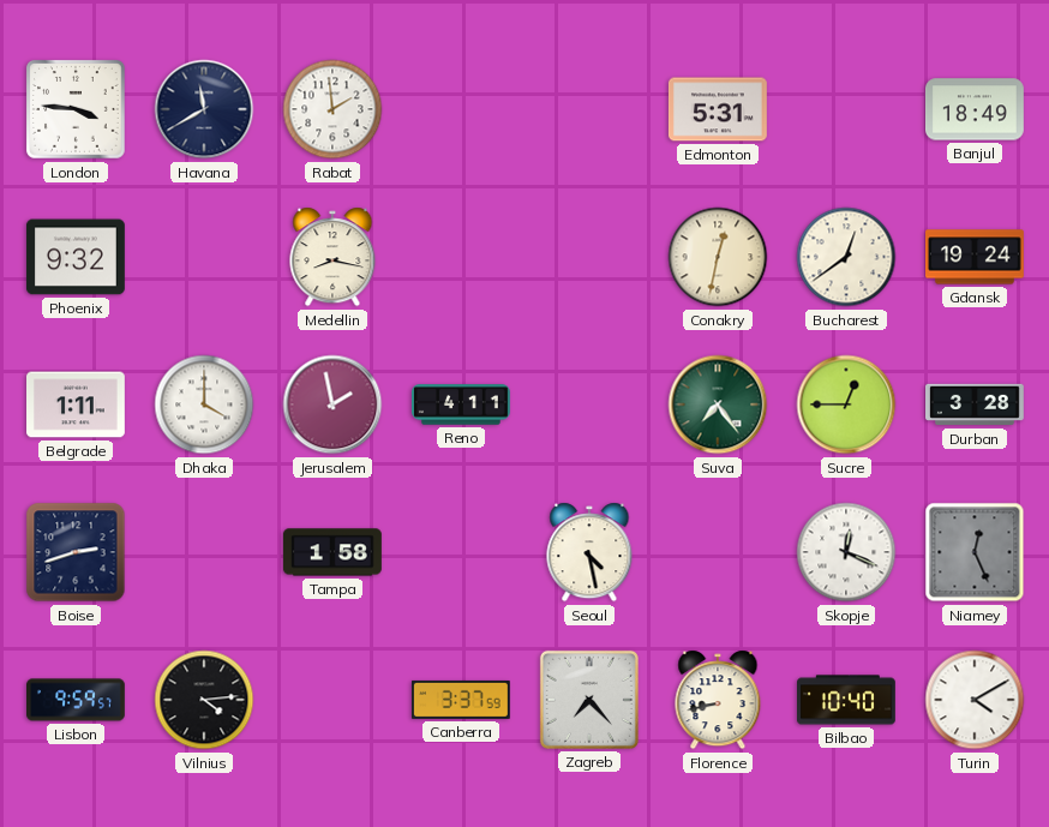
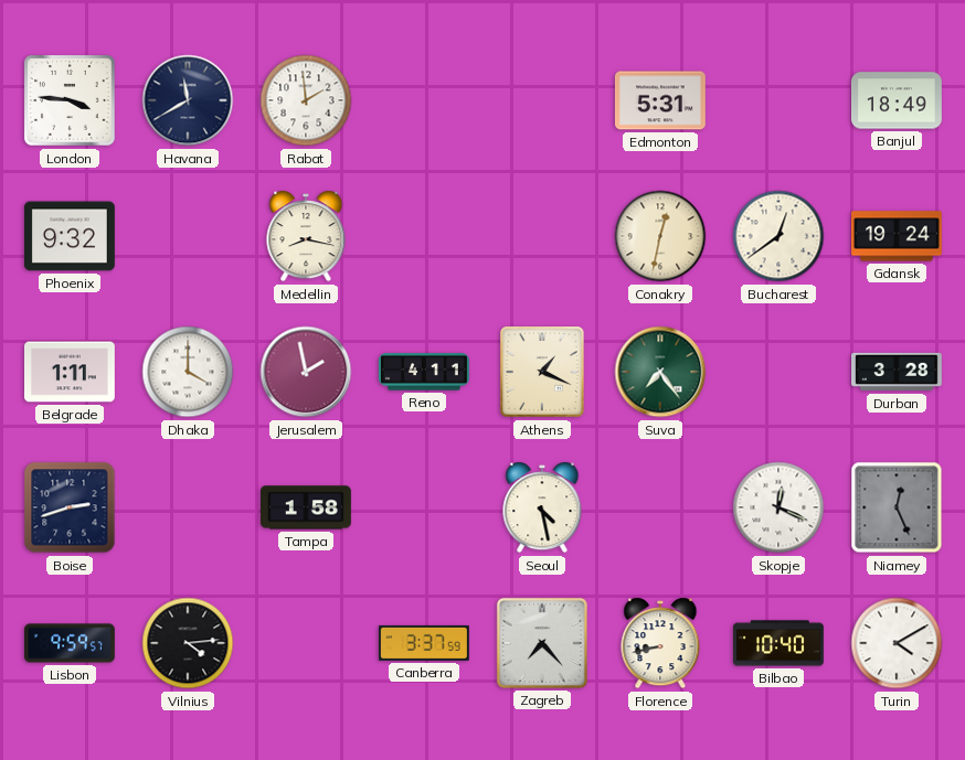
Athens: none -> 1:19
Sucre: 12:45 -> none
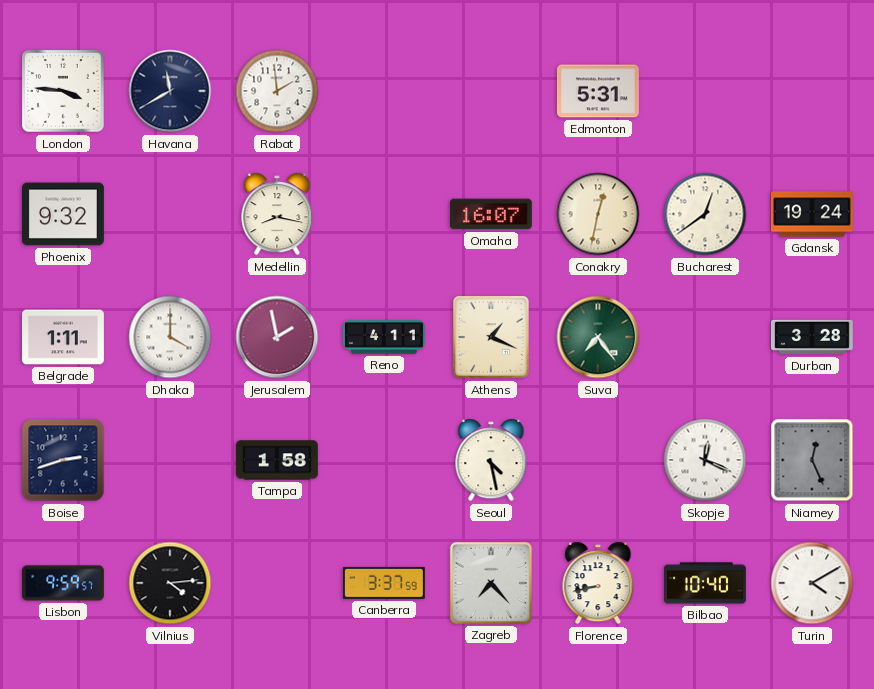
Banjul: 18:49 -> none
Omaha: none -> 16:07
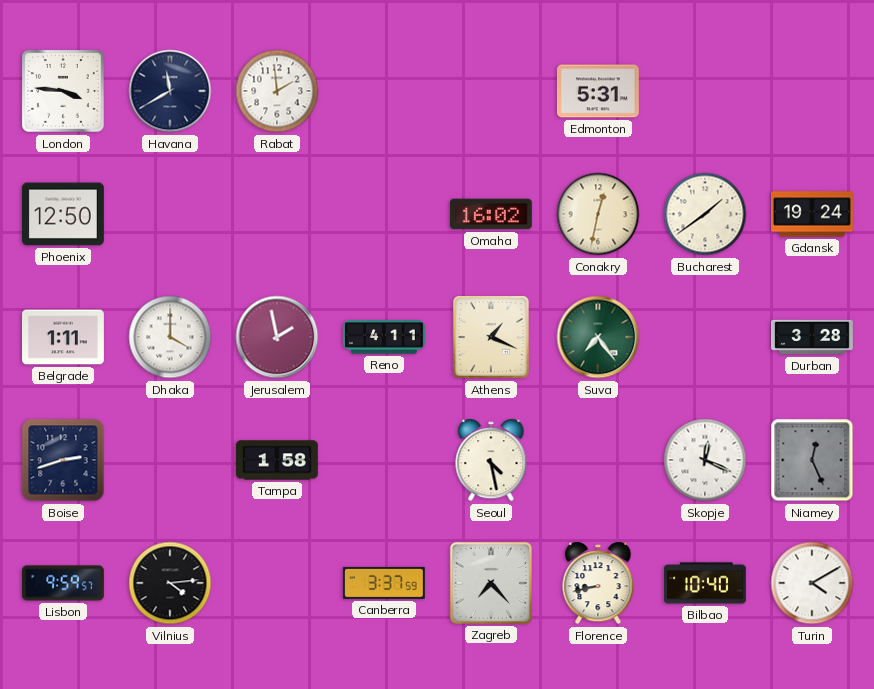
Phoenix: 9:32 -> 12:50
Medellin: 8:17 -> none
Omaha: 16:07 -> 16:02
Bucharest: 12:39 -> 1:39
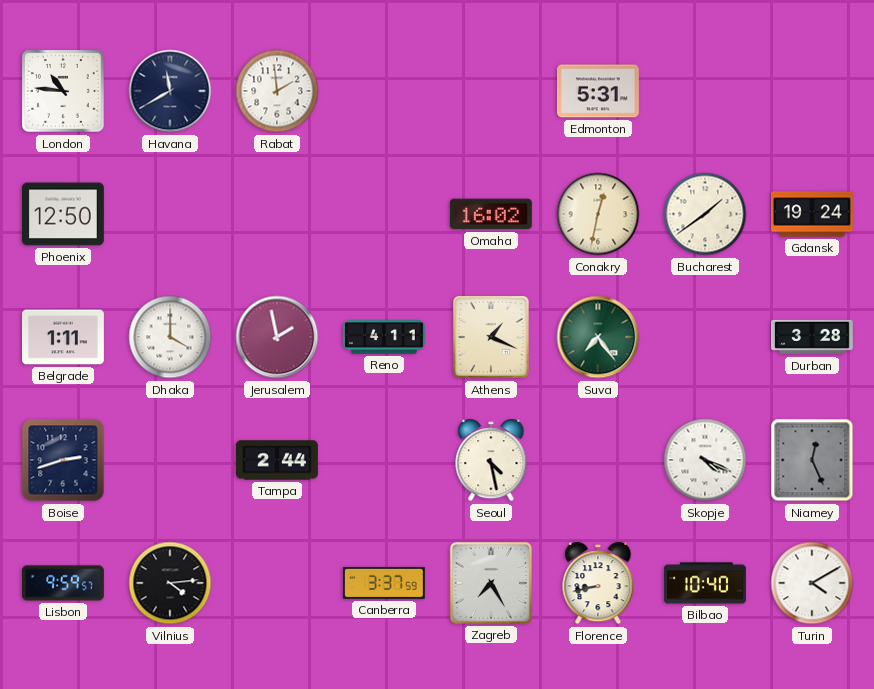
London: 3:46 -> 10:46
Tampa: 1:58 -> 2:44
Skopje: 12:19 -> 4:19
Zagreb: 7:23 -> 7:25
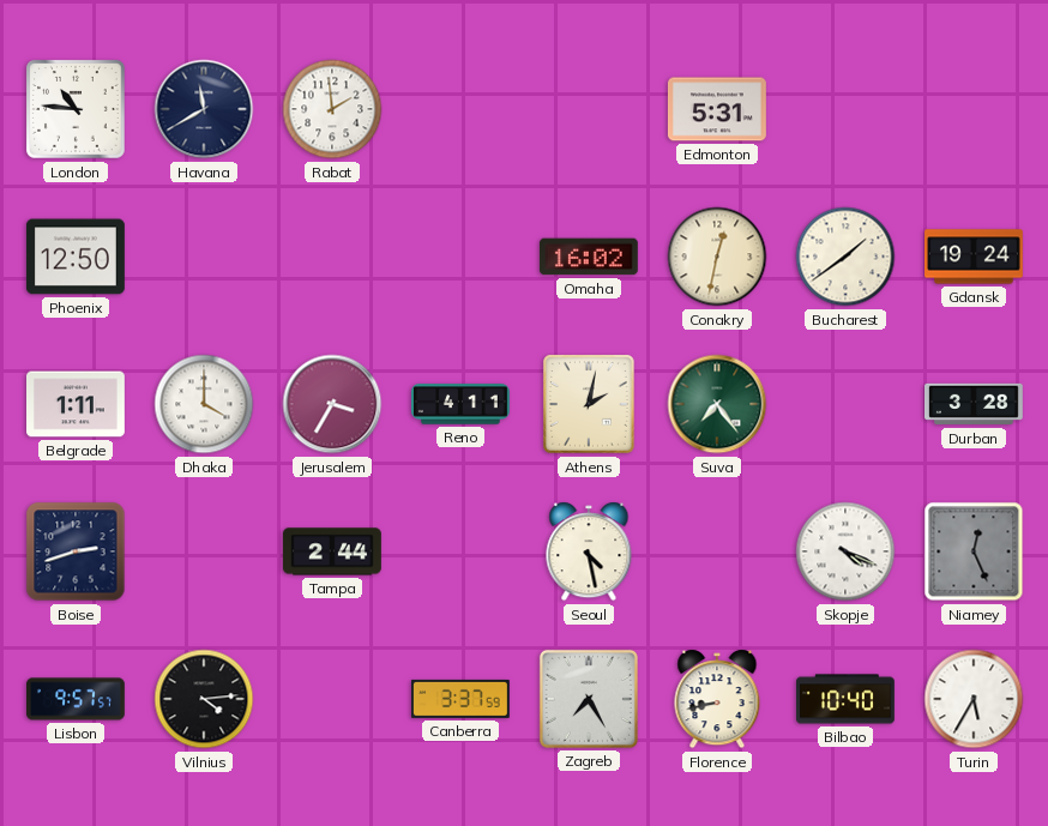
Jerusalem: 1:58 -> 3:35
Athens: 1:19 -> 2:02
Lisbon: 9:59 -> 9:57
Turin: 4:10 -> 5:35
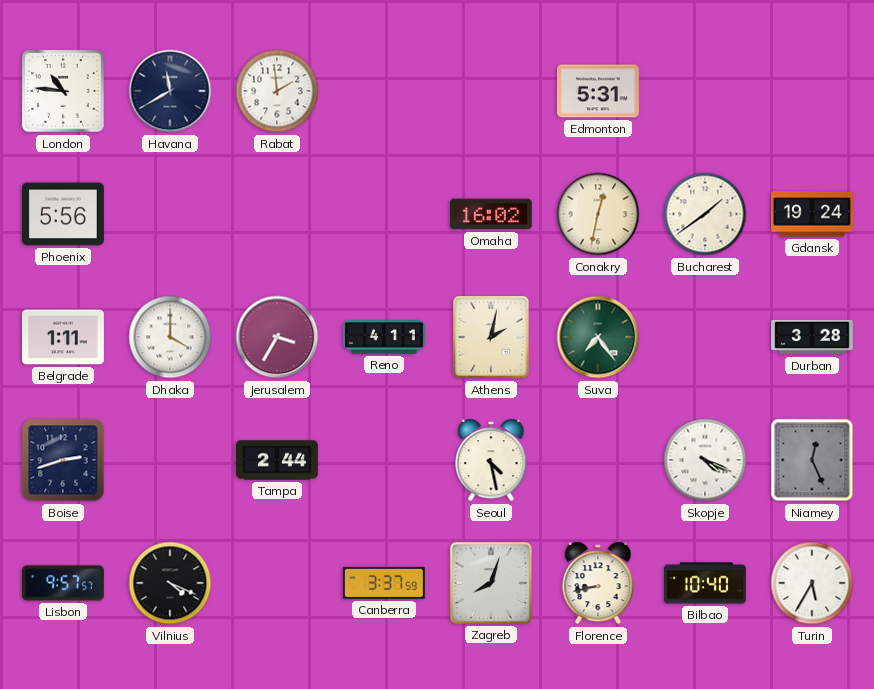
Phoenix: 12:50 -> 5:56
Vilnius: 4:14 -> 4:19
Zagreb: 7:25 -> 8:03
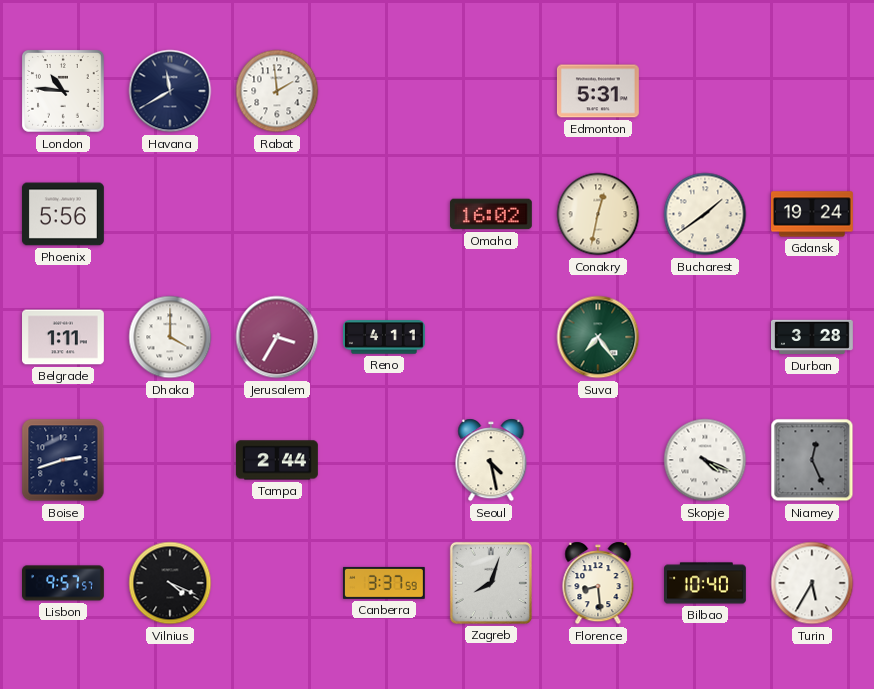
Athens: 2:02 -> none
Florence: 8:43 -> 8:29
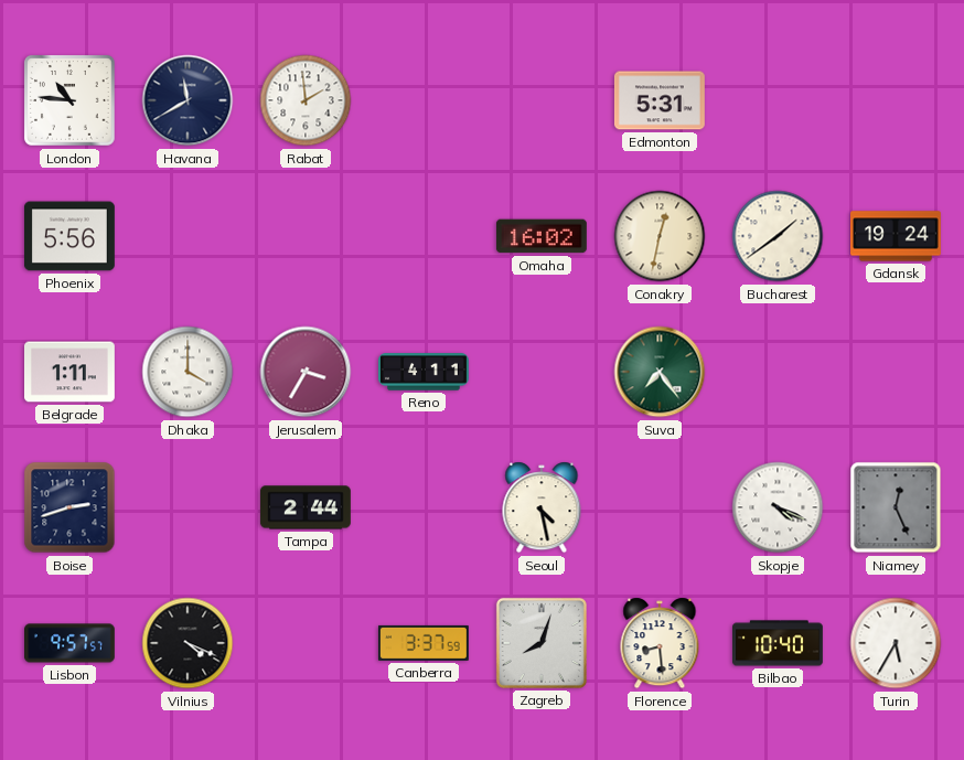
Durban: 3:28 -> none
